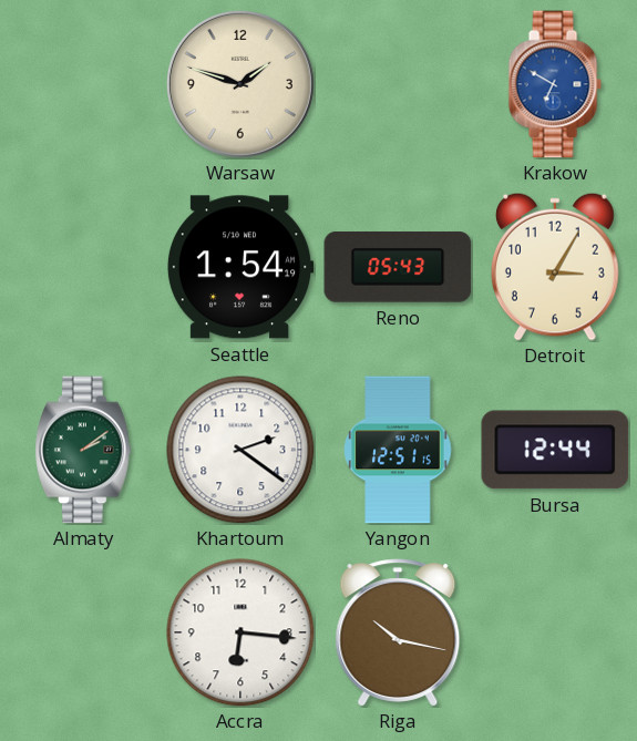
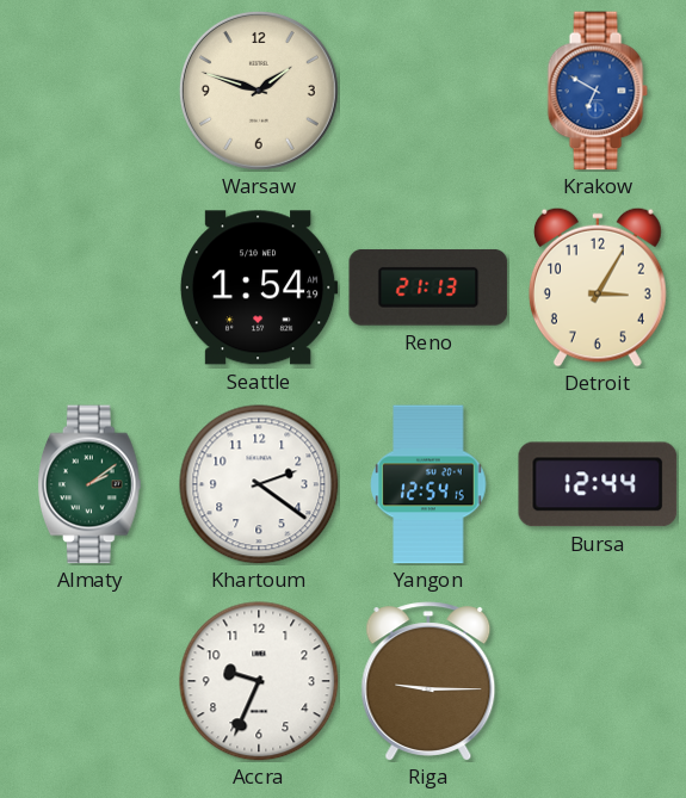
Reno: 05:43 -> 21:13
Yangon: 12:51 -> 12:54
Accra: 6:16 -> 9:34
Riga: 10:17 -> 9:15
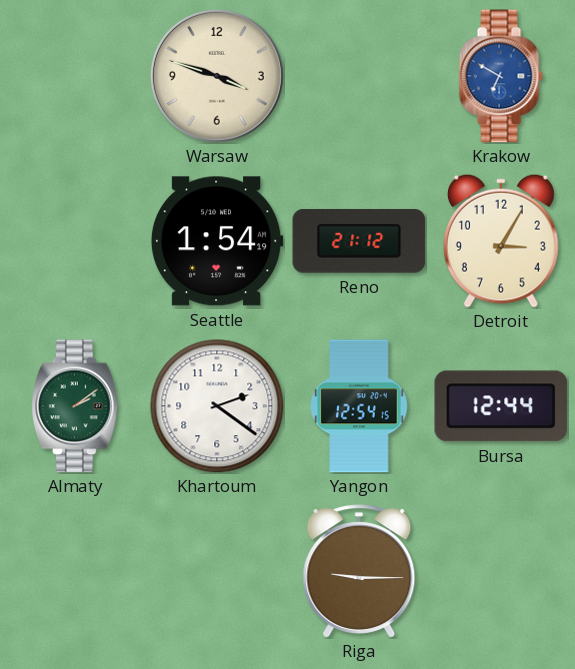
Warsaw: 1:48 -> 3:48
Reno: 21:13 -> 21:12
Accra: 9:34 -> none
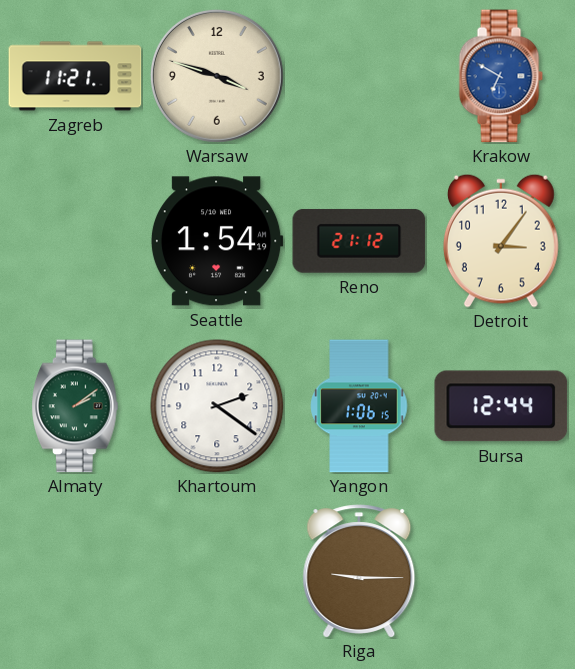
Zagreb: none -> 11:21
Detroit: 3:05 -> 3:06
Yangon: 12:54 -> 1:06
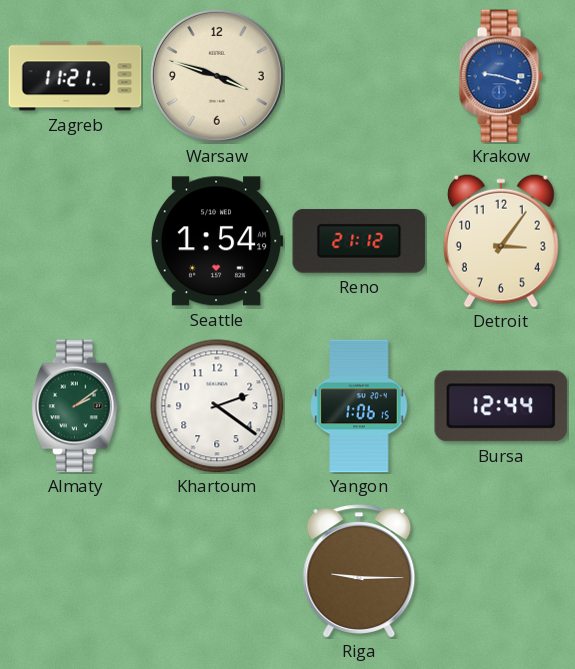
Krakow: 6:50 -> 9:18
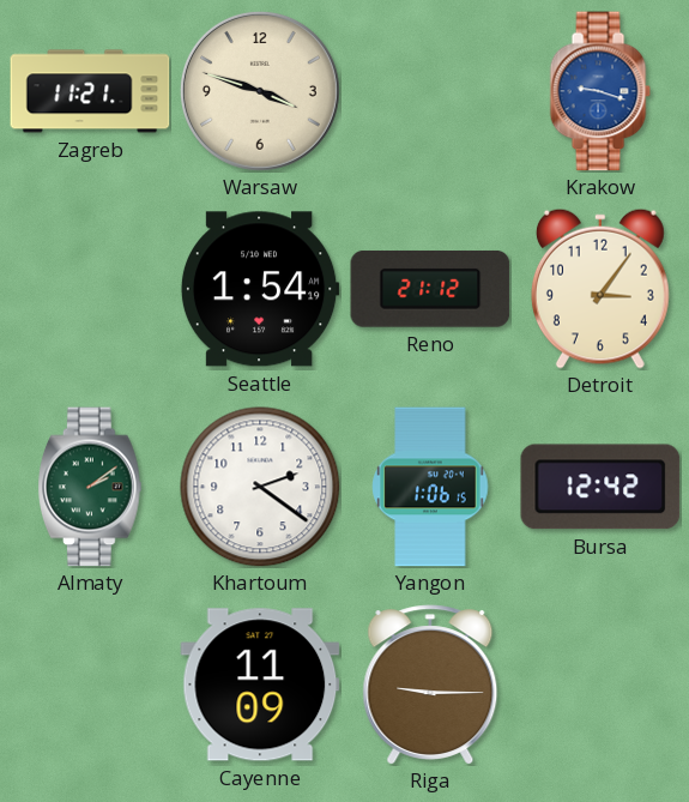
Bursa: 12:44 -> 12:42
Cayenne: none -> 11:09
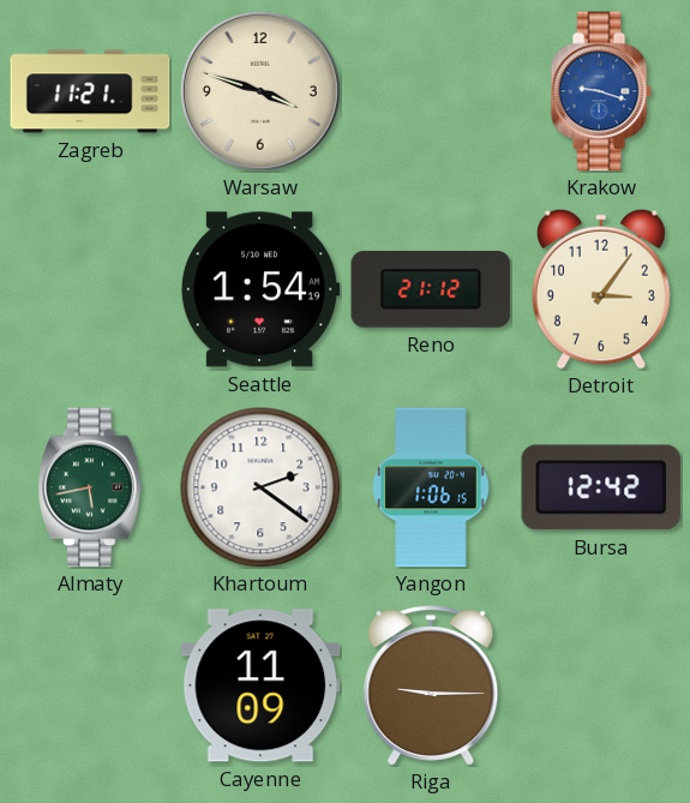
Almaty: 2:09 -> 5:43
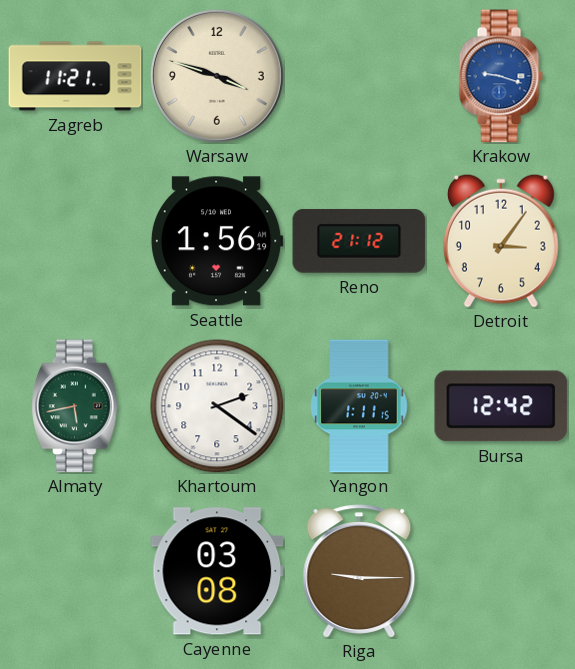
Seattle: 1:54 -> 1:56
Yangon: 1:06 -> 1:11
Cayenne: 11:09 -> 03:08
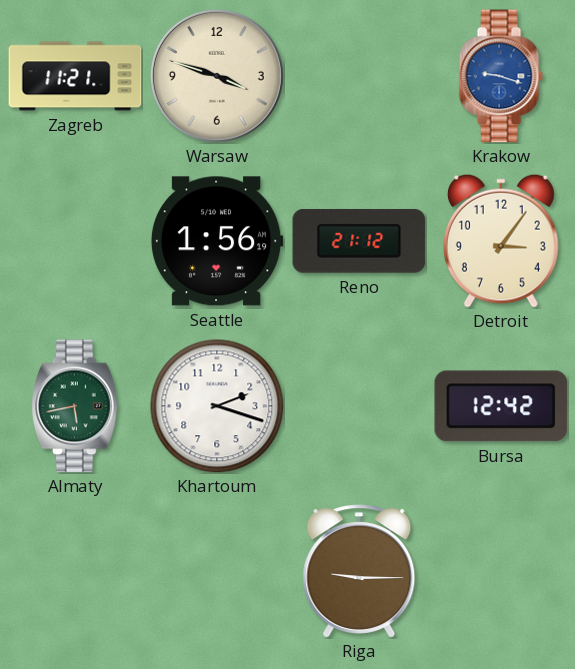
Khartoum: 2:21 -> 2:18
Yangon: 1:11 -> none
Cayenne: 03:08 -> none
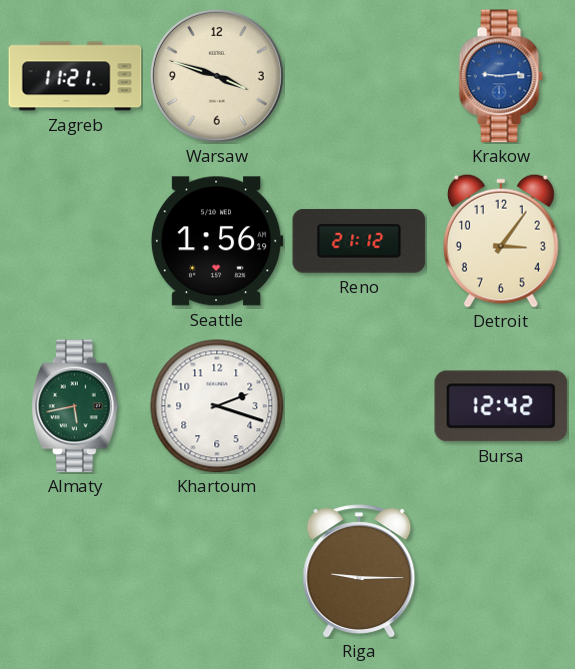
Krakow: 9:18 -> 9:14
